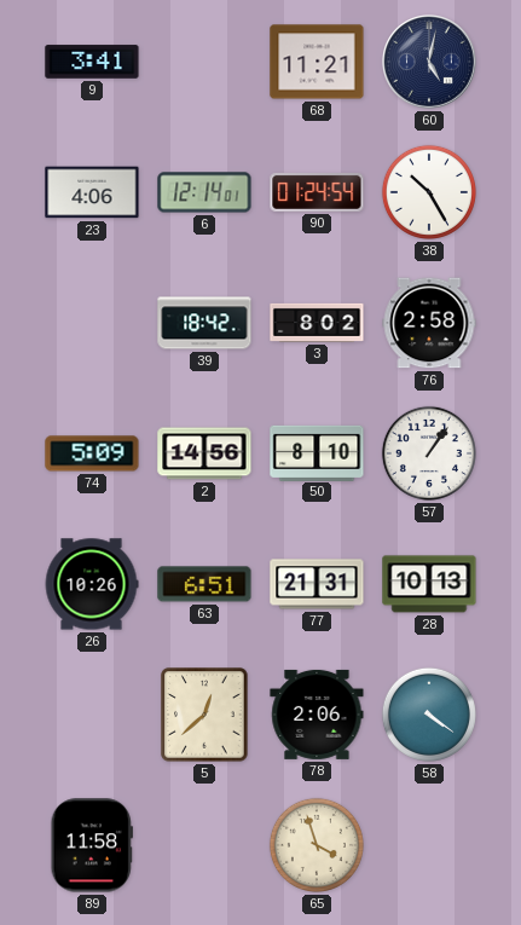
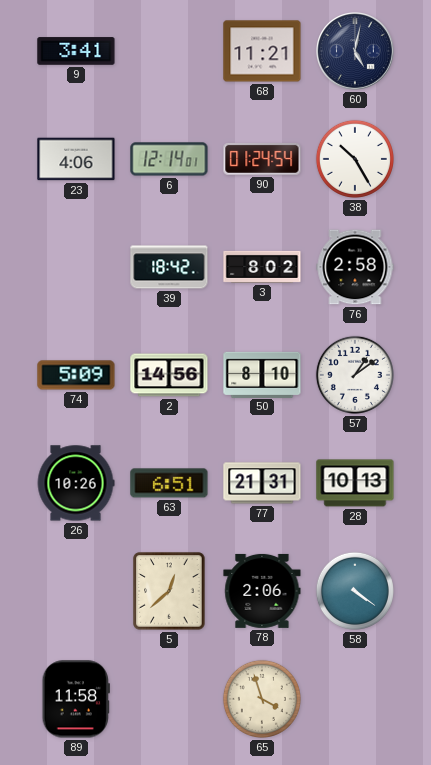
57: 1:06 -> 1:09
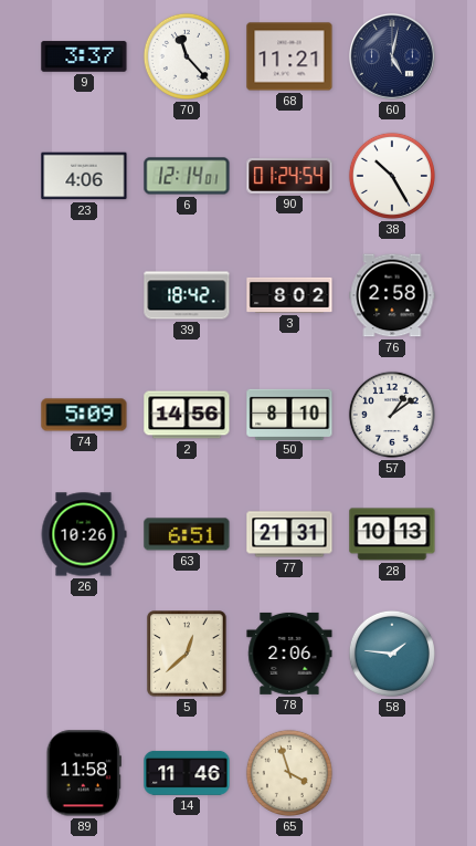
9: 3:41 -> 3:37
70: none -> 11:23
58: 4:21 -> 1:46
14: none -> 11:46
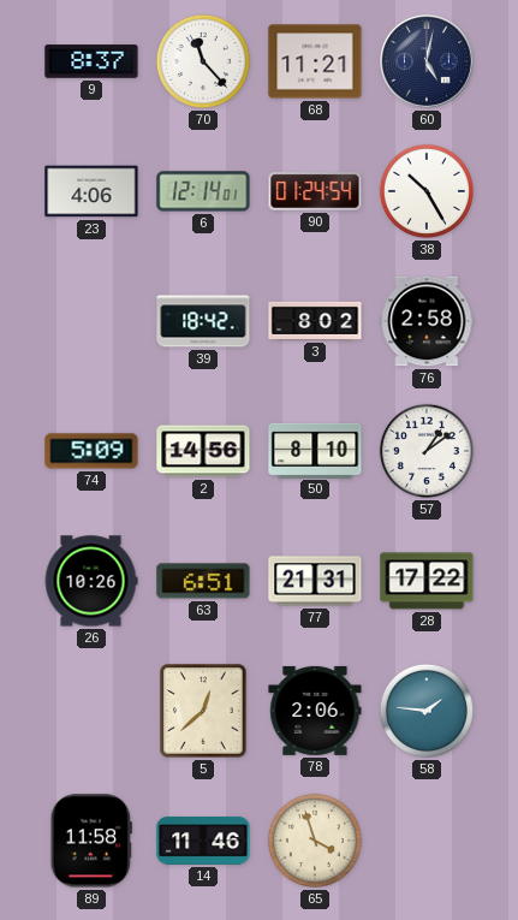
9: 3:37 -> 8:37
28: 10:13 -> 17:22
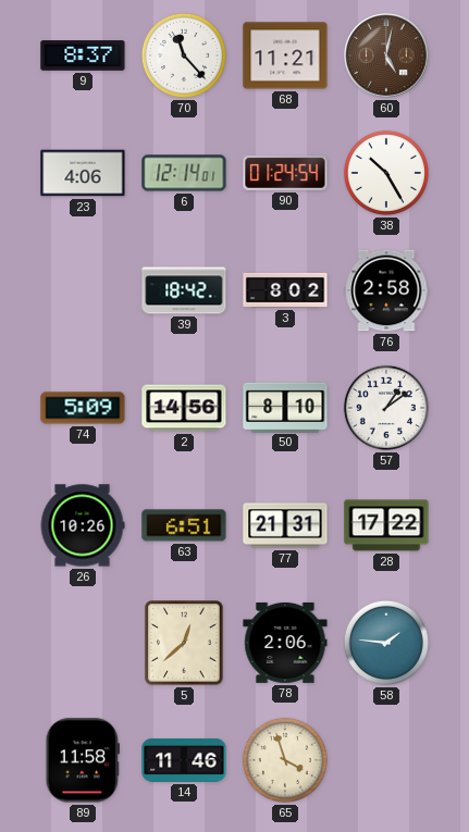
60 dial: navy -> brown
